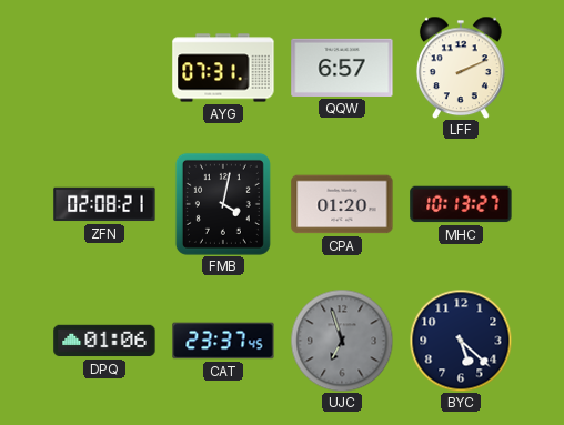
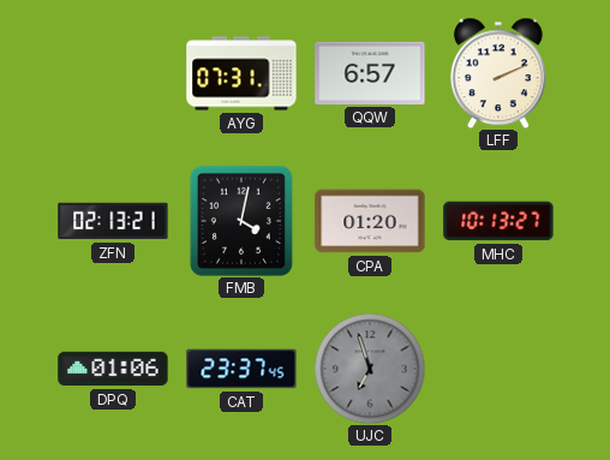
ZFN: 02:08 -> 02:13
BYC: 5:22 -> none
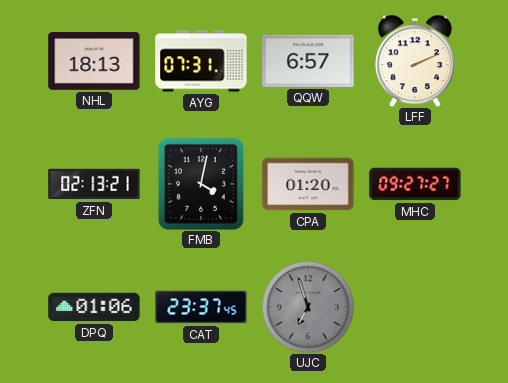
NHL: none -> 18:13
MHC: 10:13 -> 09:27
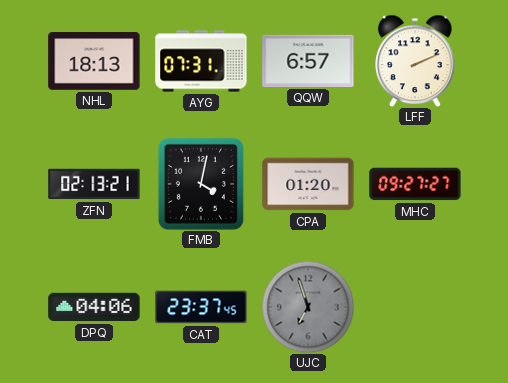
DPQ: 01:06 -> 04:06
